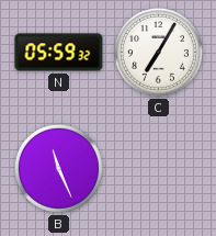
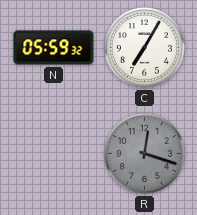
B: 11:26 -> none
R: none -> 12:18
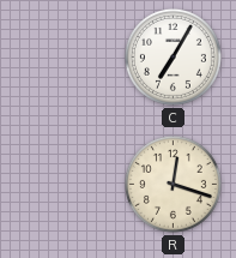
N: 05:59 -> none
R dial: grey -> cream
